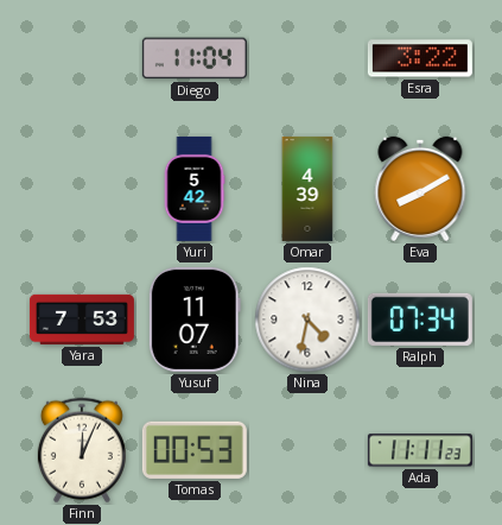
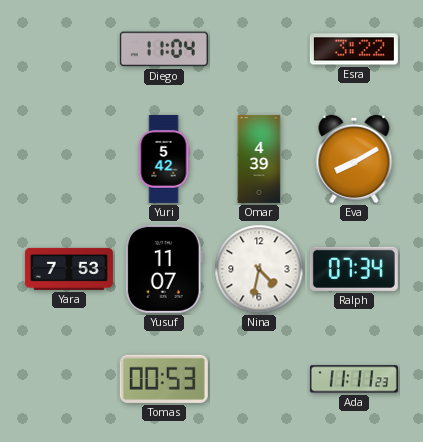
Finn: 12:04 -> none
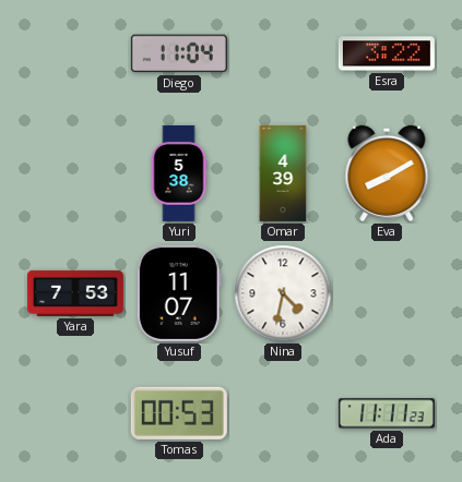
Yuri: 5:42 -> 5:38
Ralph: 07:34 -> none
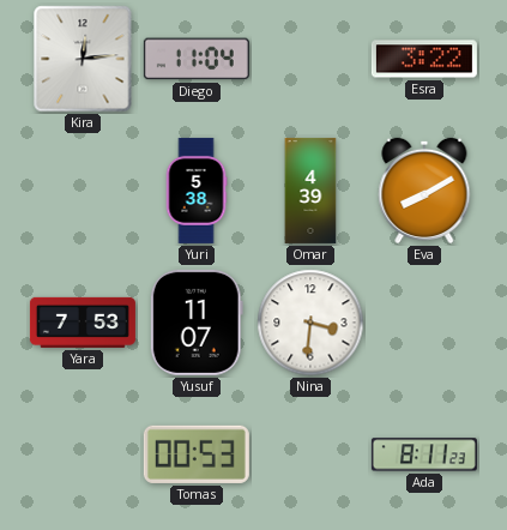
Kira: none -> 12:14
Nina: 4:32 -> 3:31
Ada: 11:11 -> 8:11
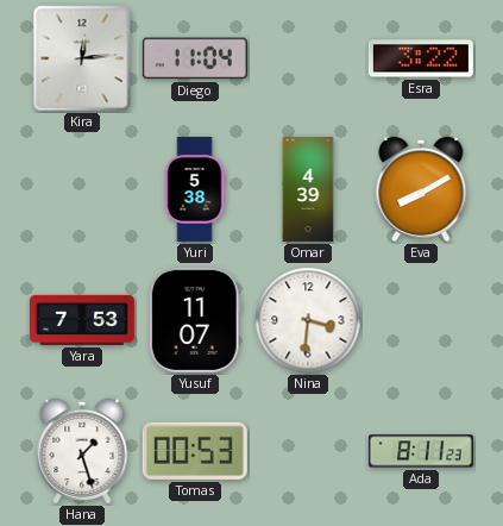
Hana: none -> 1:27
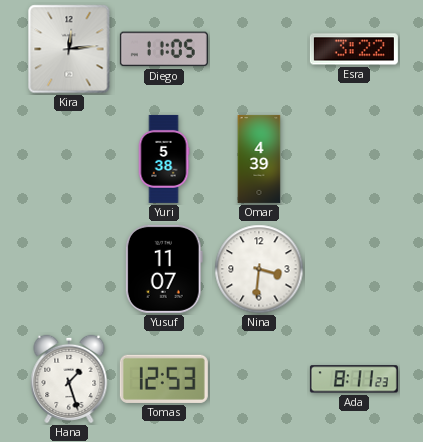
Diego: 11:04 -> 11:05
Eva: 8:10 -> none
Yara: 7:53 -> none
Tomas: 00:53 -> 12:53
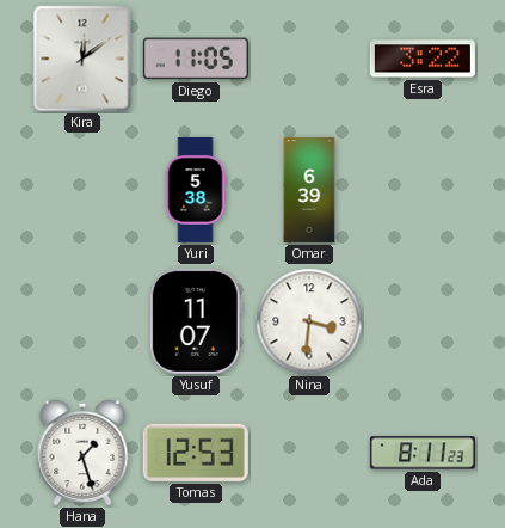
Kira: 12:14 -> 12:09
Omar: 4:39 -> 6:39
